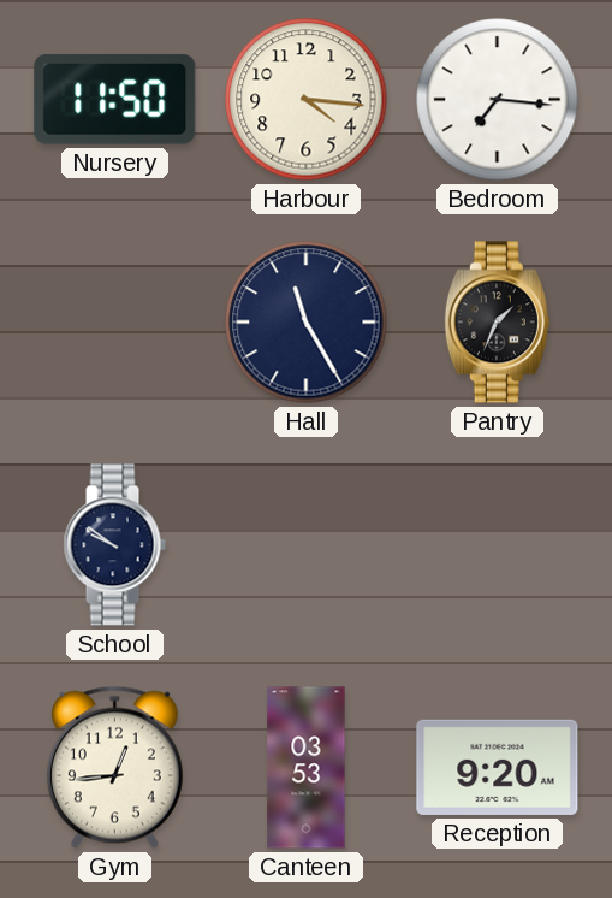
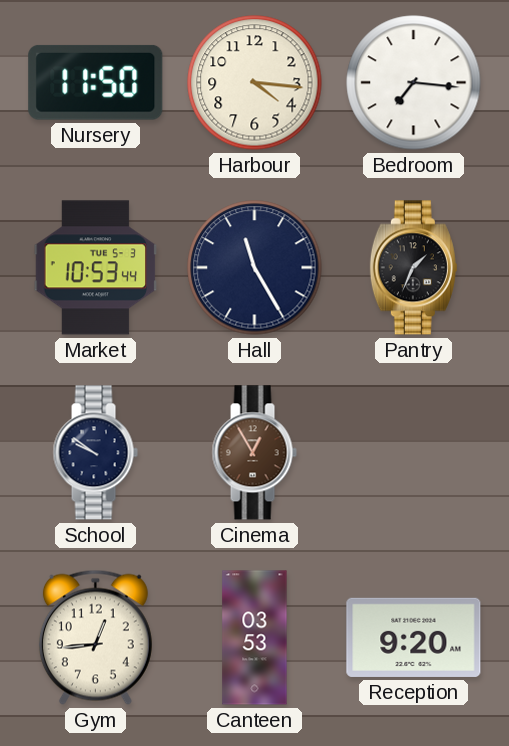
Market: none -> 10:53
Cinema: none -> 12:55
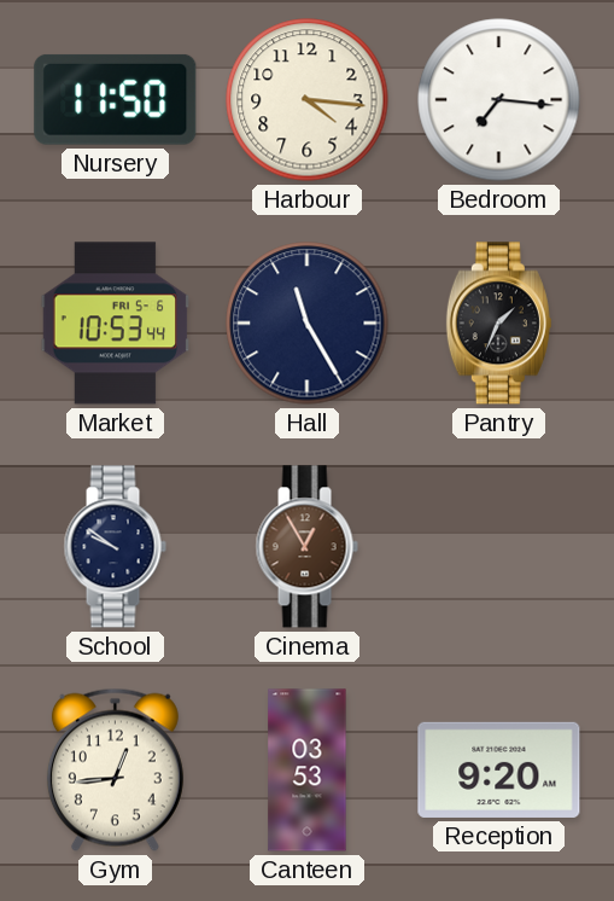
Market date: TUE 5-3 -> FRI 5-6
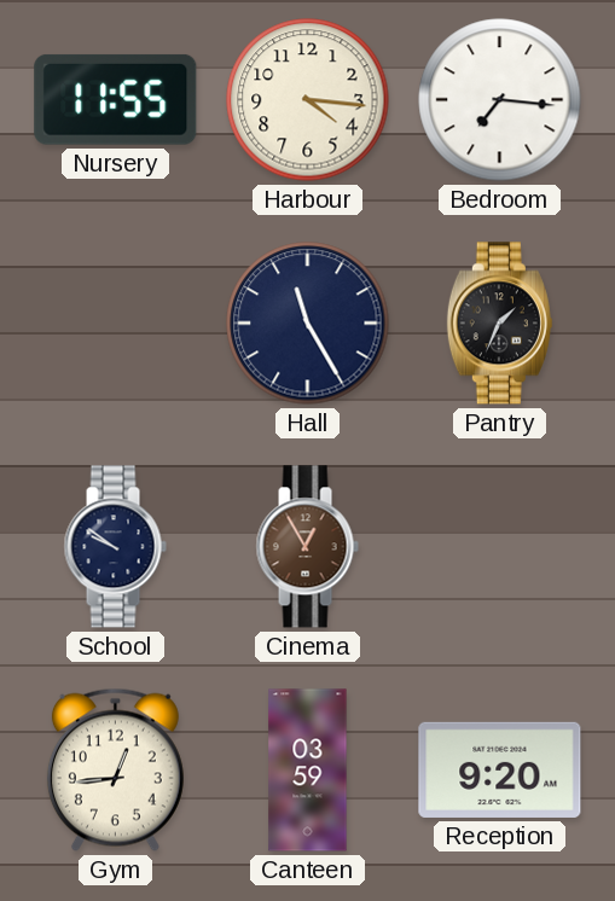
Nursery: 11:50 -> 11:55
Market: 10:53 -> none
Canteen: 03:53 -> 03:59
